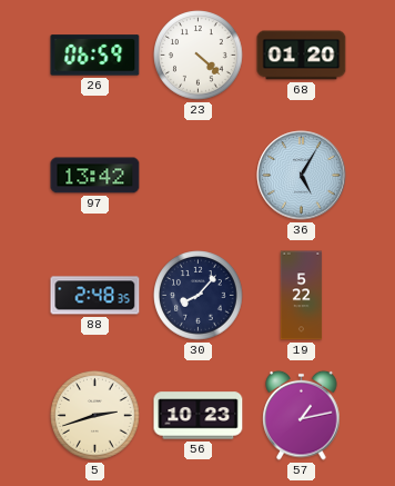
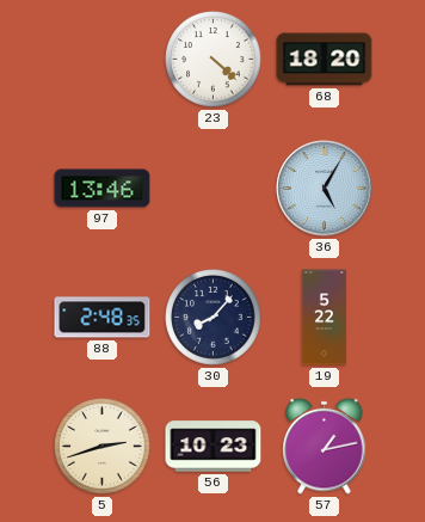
26: 06:59 -> none
68: 01:20 -> 18:20
97: 13:42 -> 13:46
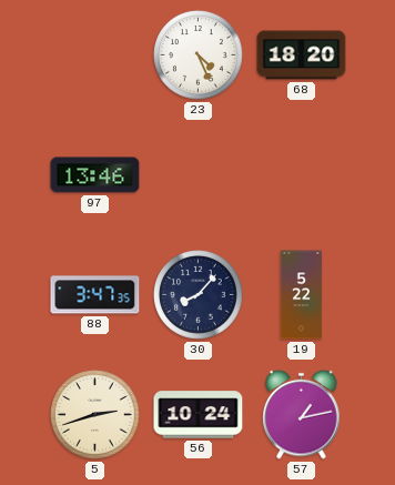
23: 4:22 -> 4:26
36: 5:05 -> none
88: 2:48 -> 3:47
56: 10:23 -> 10:24
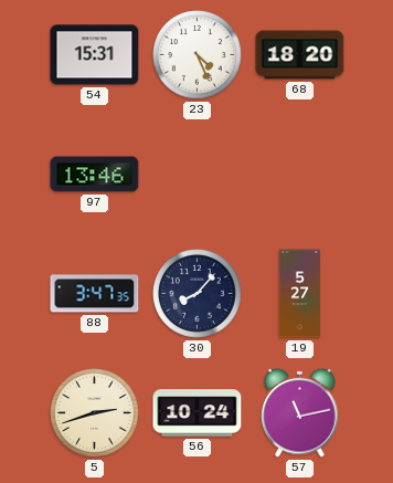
54: none -> 15:31
19: 5:22 -> 5:27
57: 1:13 -> 11:13
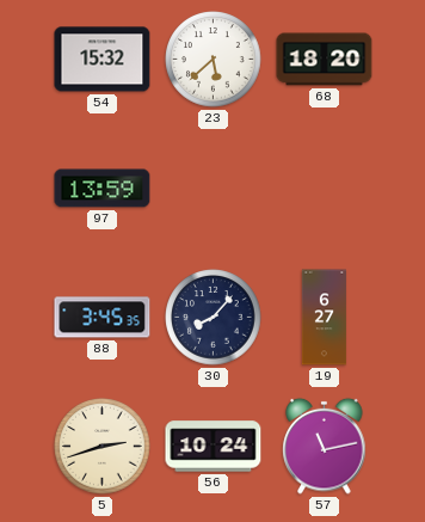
54: 15:31 -> 15:32
23: 4:26 -> 5:38
97: 13:46 -> 13:59
88: 3:47 -> 3:45
19: 5:27 -> 6:27
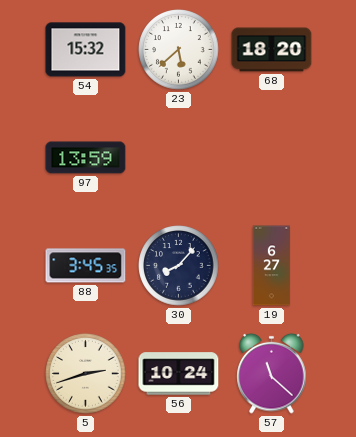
57: 11:13 -> 11:22
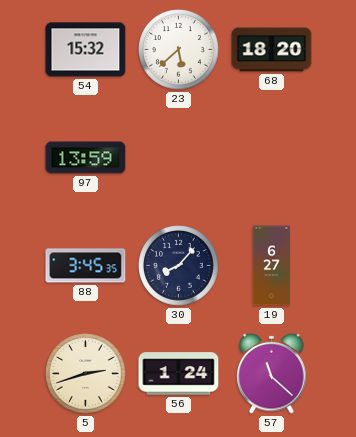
56: 10:24 -> 1:24
